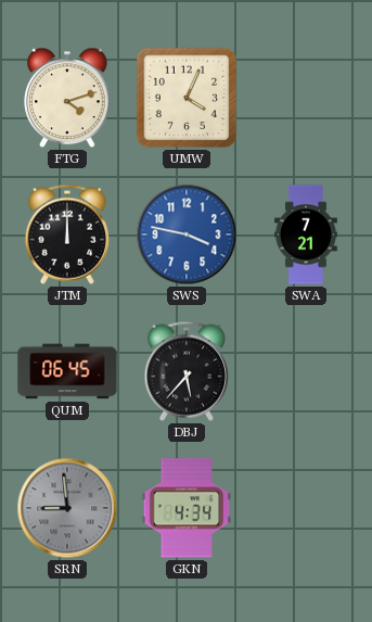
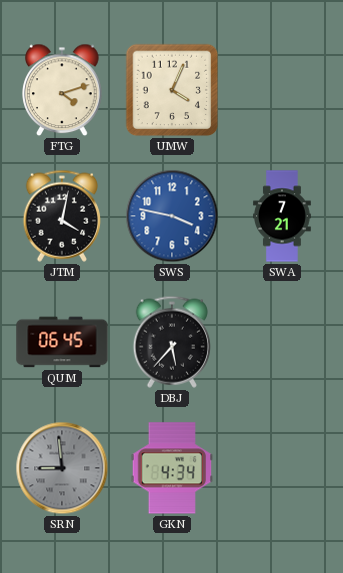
JTM: 12:00 -> 4:02
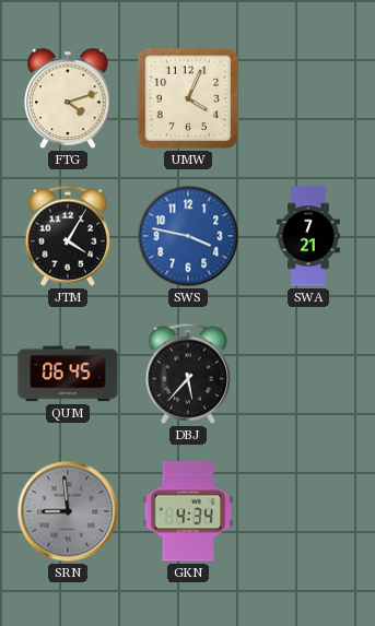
JTM: 4:02 -> 4:05
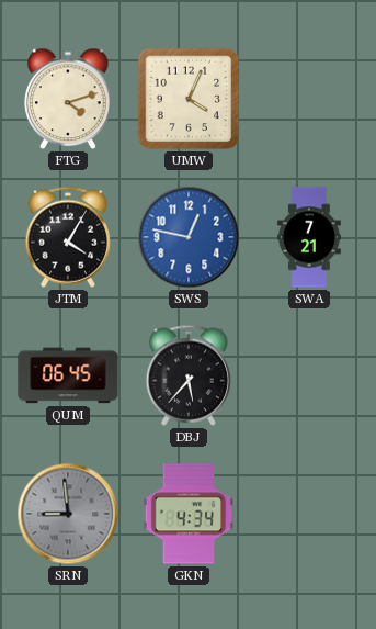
SWS: 3:47 -> 12:47
